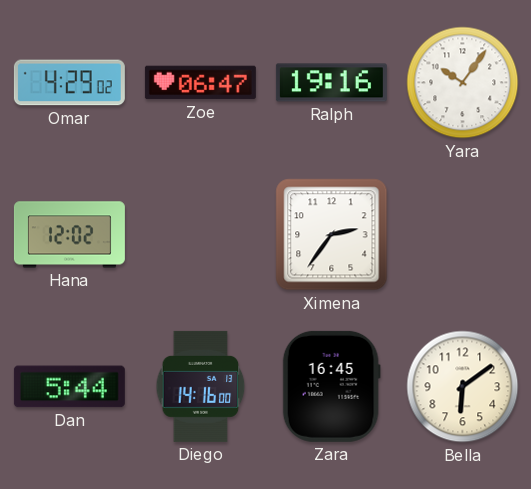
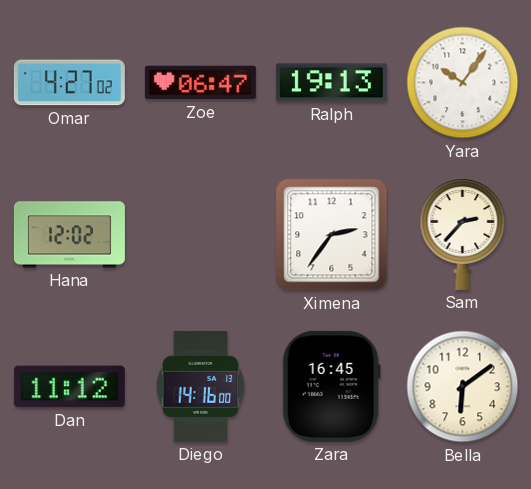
Omar: 4:29 -> 4:27
Ralph: 19:16 -> 19:13
Sam: none -> 2:37
Dan: 5:44 -> 11:12
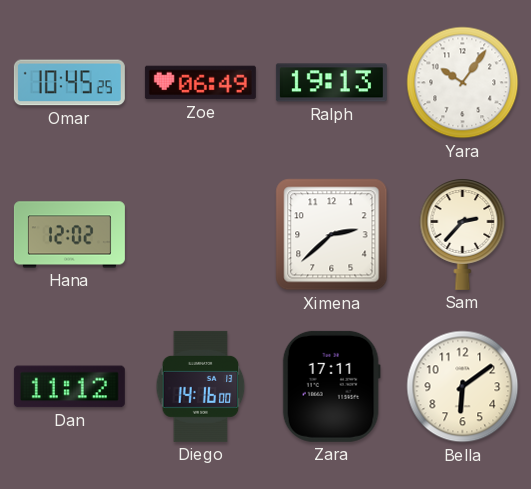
Omar: 4:27 -> 10:45
Zoe: 06:47 -> 06:49
Ximena: 2:36 -> 2:38
Zara: 16:45 -> 17:11
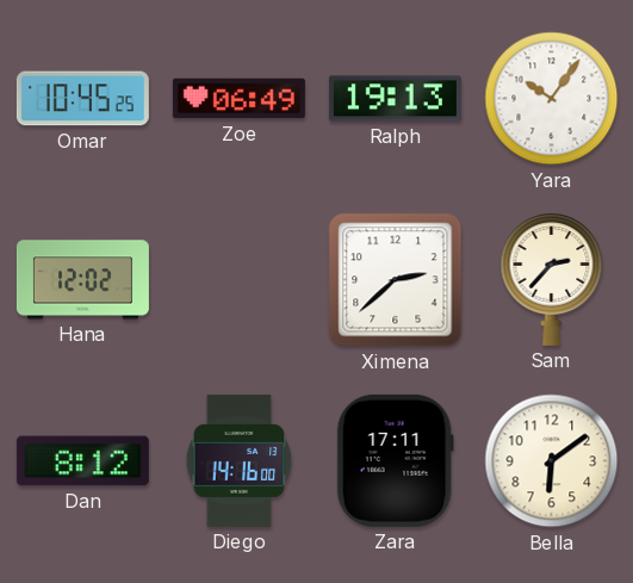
Dan: 11:12 -> 8:12
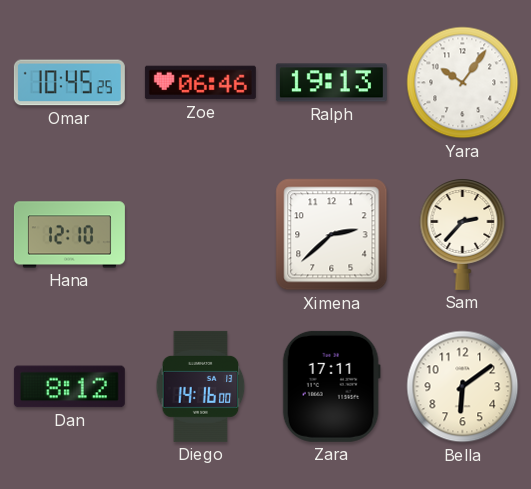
Zoe: 06:49 -> 06:46
Hana: 12:02 -> 12:10
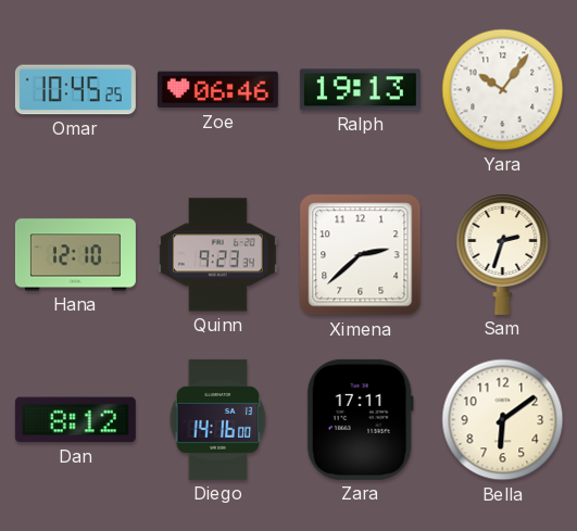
Quinn: none -> 9:23
Sam: 2:37 -> 2:33
